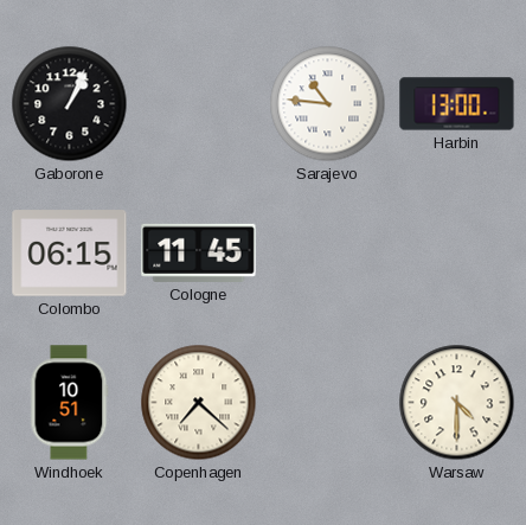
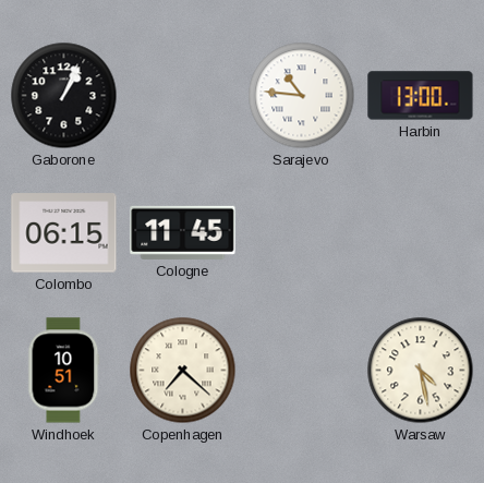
Warsaw: 4:30 -> 4:28
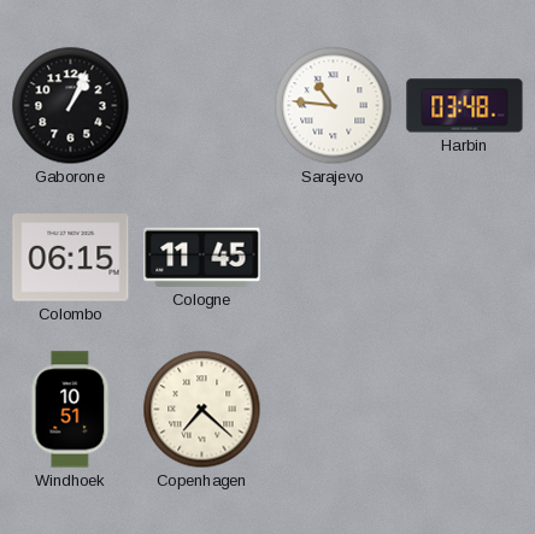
Harbin: 13:00 -> 03:48
Warsaw: 4:28 -> none
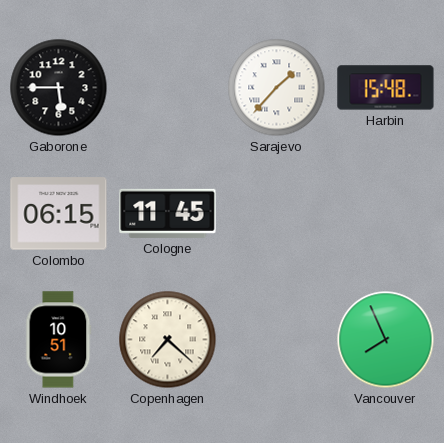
Gaborone: 1:04 -> 5:45
Sarajevo: 10:46 -> 1:37
Harbin: 03:48 -> 15:48
Vancouver: none -> 7:56
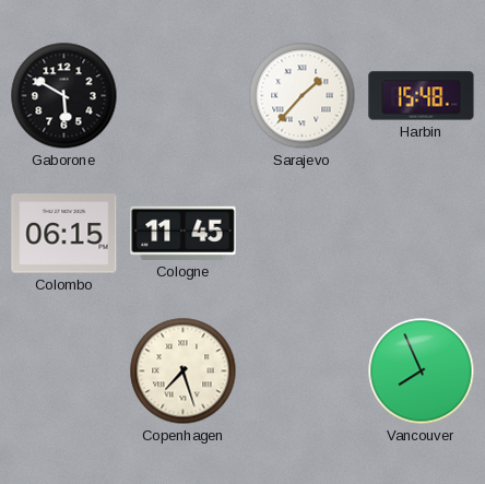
Gaborone: 5:45 -> 5:50
Windhoek: 10:51 -> none
Copenhagen: 7:22 -> 7:27
